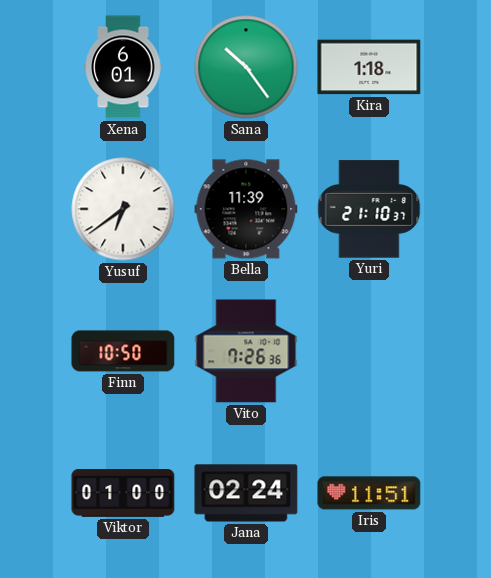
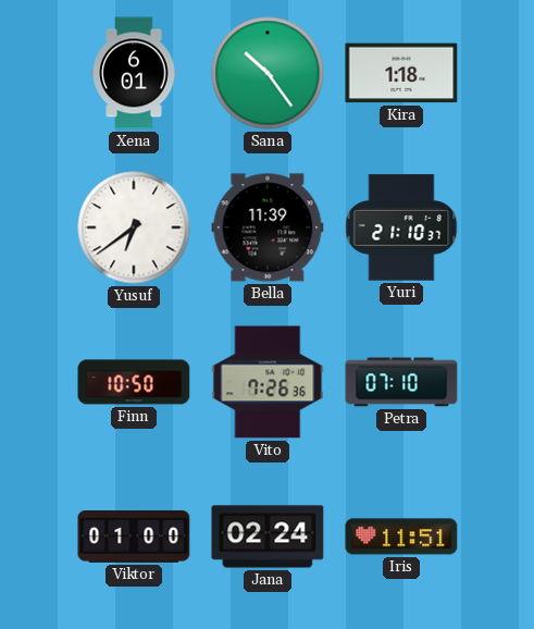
Petra: none -> 07:10
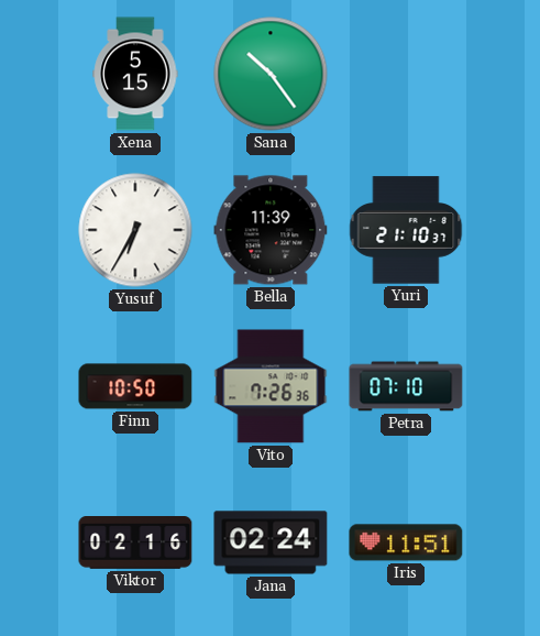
Xena: 6:01 -> 5:15
Kira: 1:18 -> none
Yusuf: 6:39 -> 6:35
Viktor: 01:00 -> 02:16
